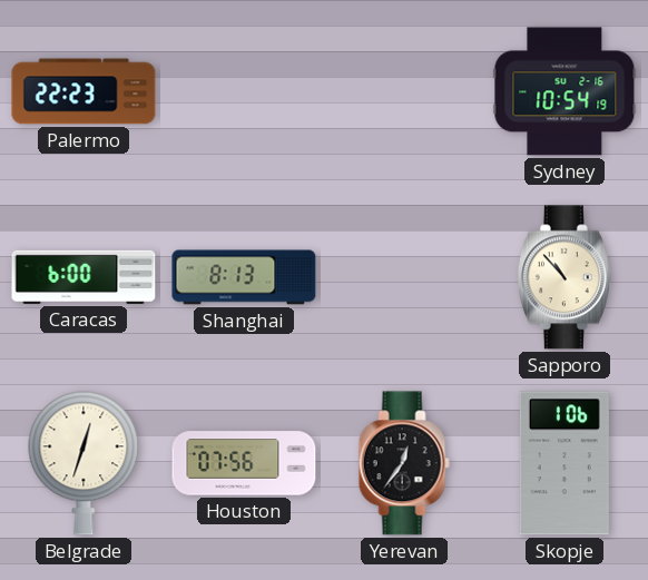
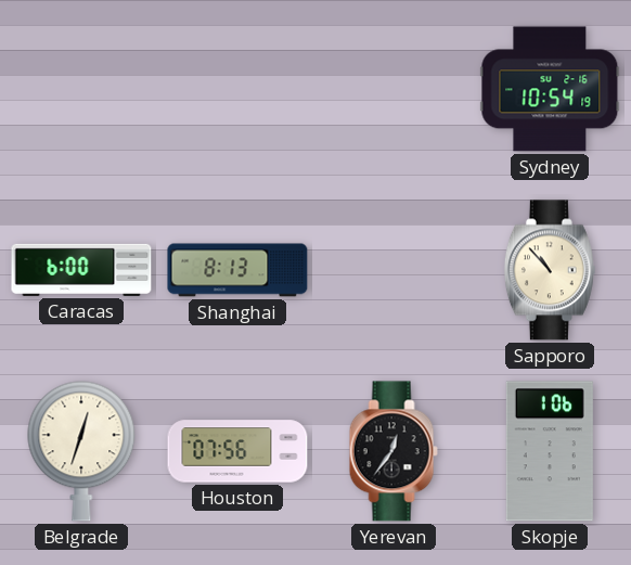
Palermo: 22:23 -> none
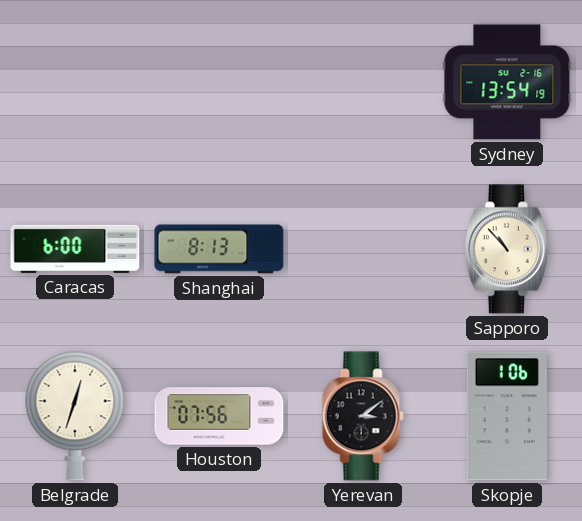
Sydney: 10:54 -> 13:54
Yerevan: 12:36 -> 3:09
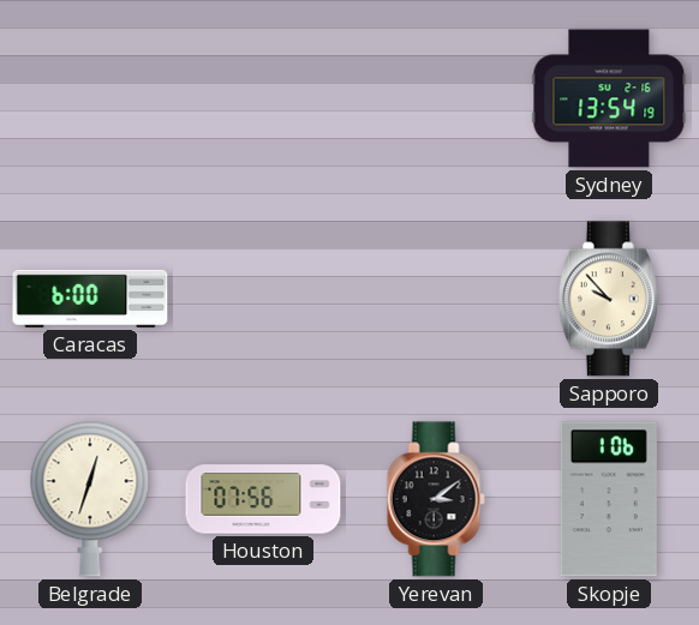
Shanghai: 8:13 -> none
Sapporo: 10:53 -> 9:53
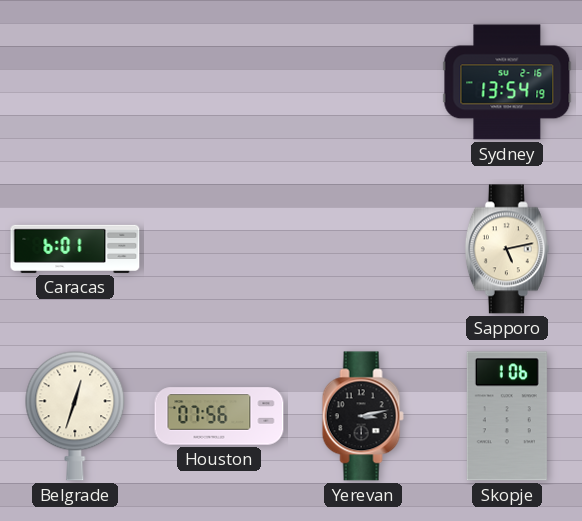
Caracas: 6:00 -> 6:01
Sapporo: 9:53 -> 5:13
Yerevan: 3:09 -> 3:13
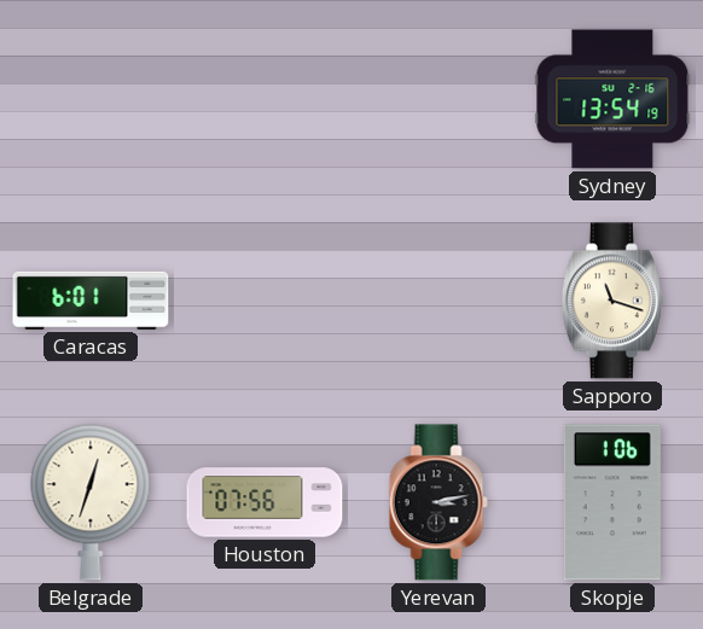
Sapporo: 5:13 -> 11:18
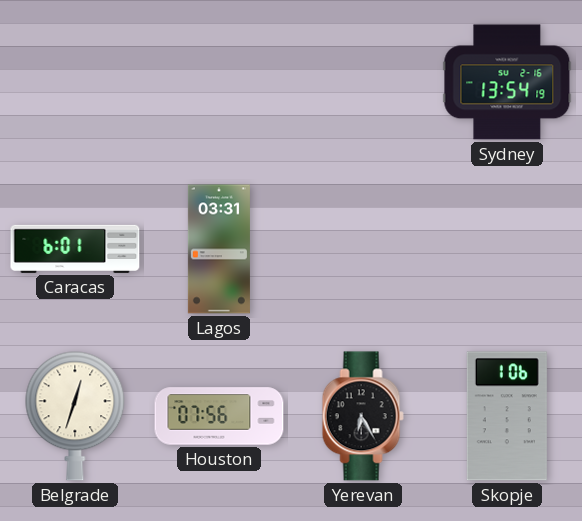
Lagos: none -> 03:31
Sapporo: 11:18 -> none
Yerevan: 3:13 -> 6:25
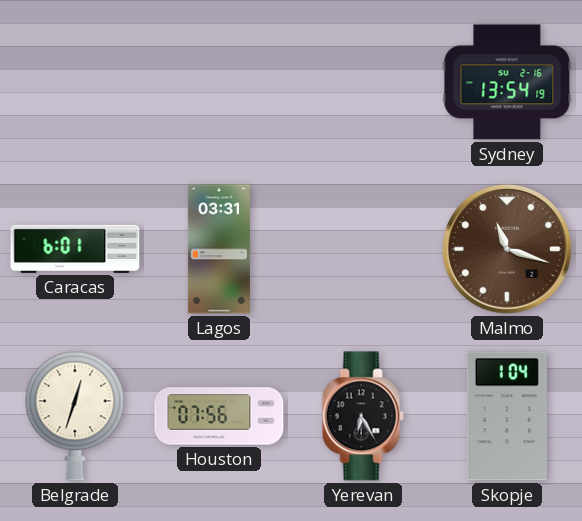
Malmo: none -> 11:18
Skopje: 1:06 -> 1:04
